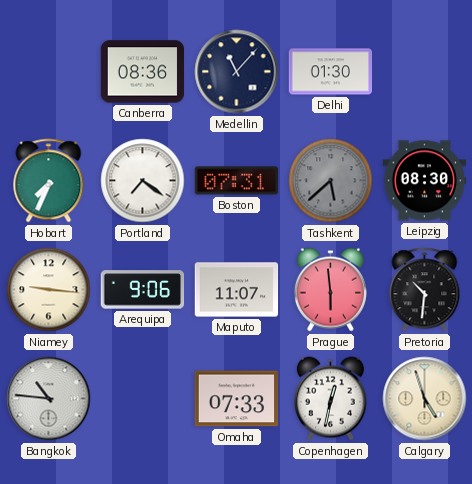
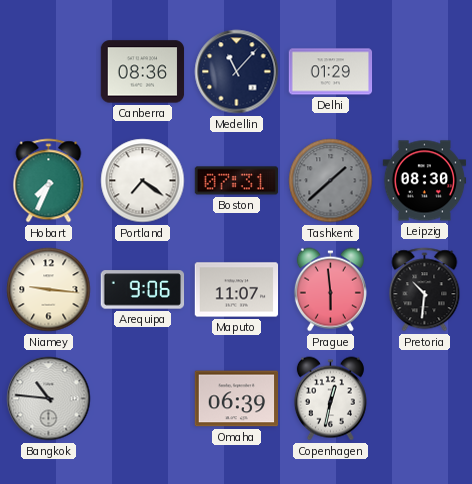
Delhi: 01:30 -> 01:29
Tashkent: 5:38 -> 1:38
Omaha: 07:33 -> 06:39
Calgary: 4:57 -> none
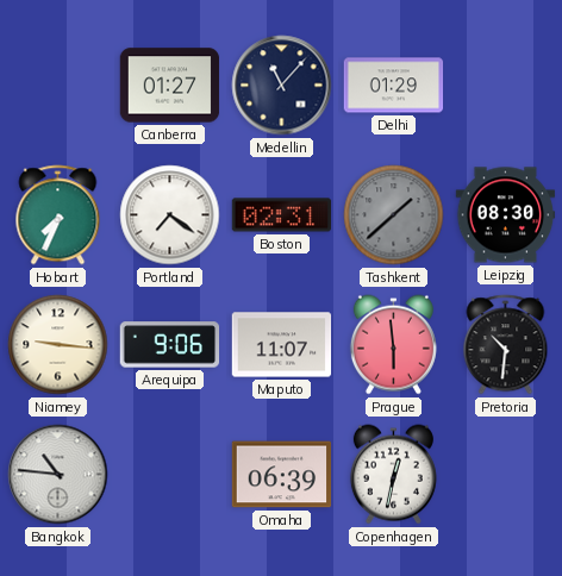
Canberra: 08:36 -> 01:27
Boston: 07:31 -> 02:31
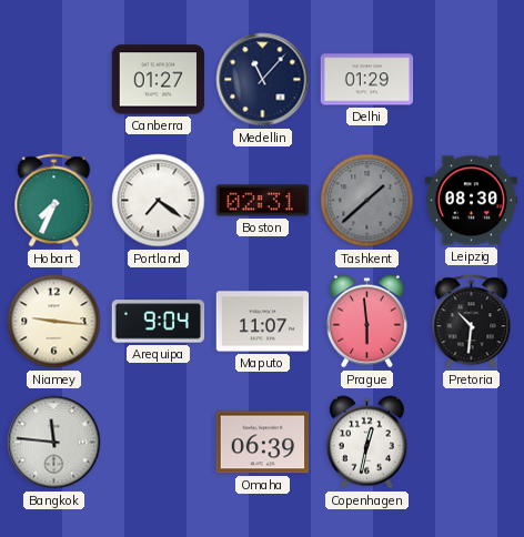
Arequipa: 9:06 -> 9:04
Bangkok: 10:46 -> 11:46
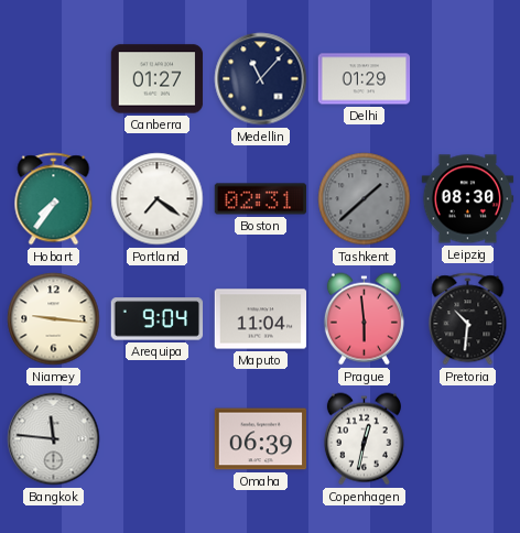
Hobart: 7:34 -> 7:36
Maputo: 11:07 -> 11:04
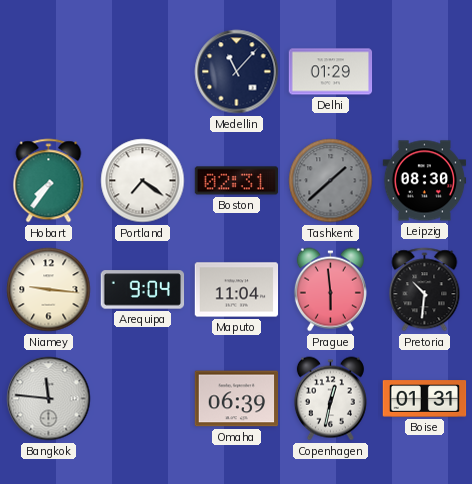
Canberra: 01:27 -> none
Boise: none -> 01:31
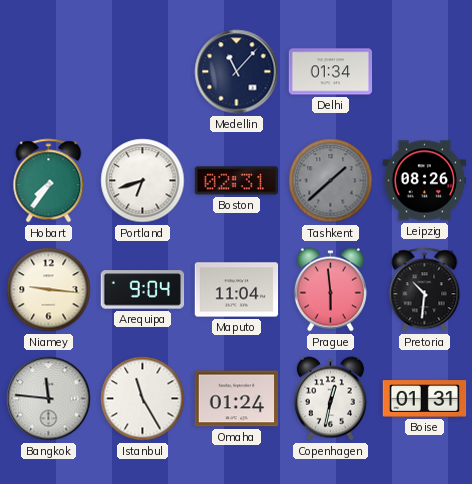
Delhi: 01:29 -> 01:34
Portland: 7:21 -> 6:42
Leipzig: 08:30 -> 08:26
Istanbul: none -> 11:25
Omaha: 06:39 -> 01:24
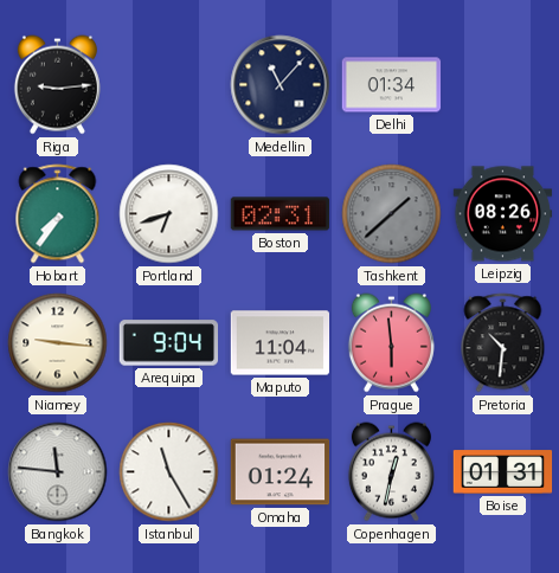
Riga: none -> 9:14
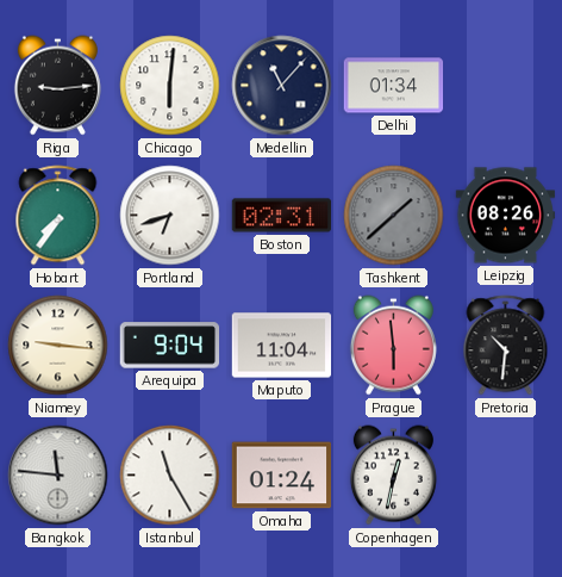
Chicago: none -> 6:01
Boise: 01:31 -> none
